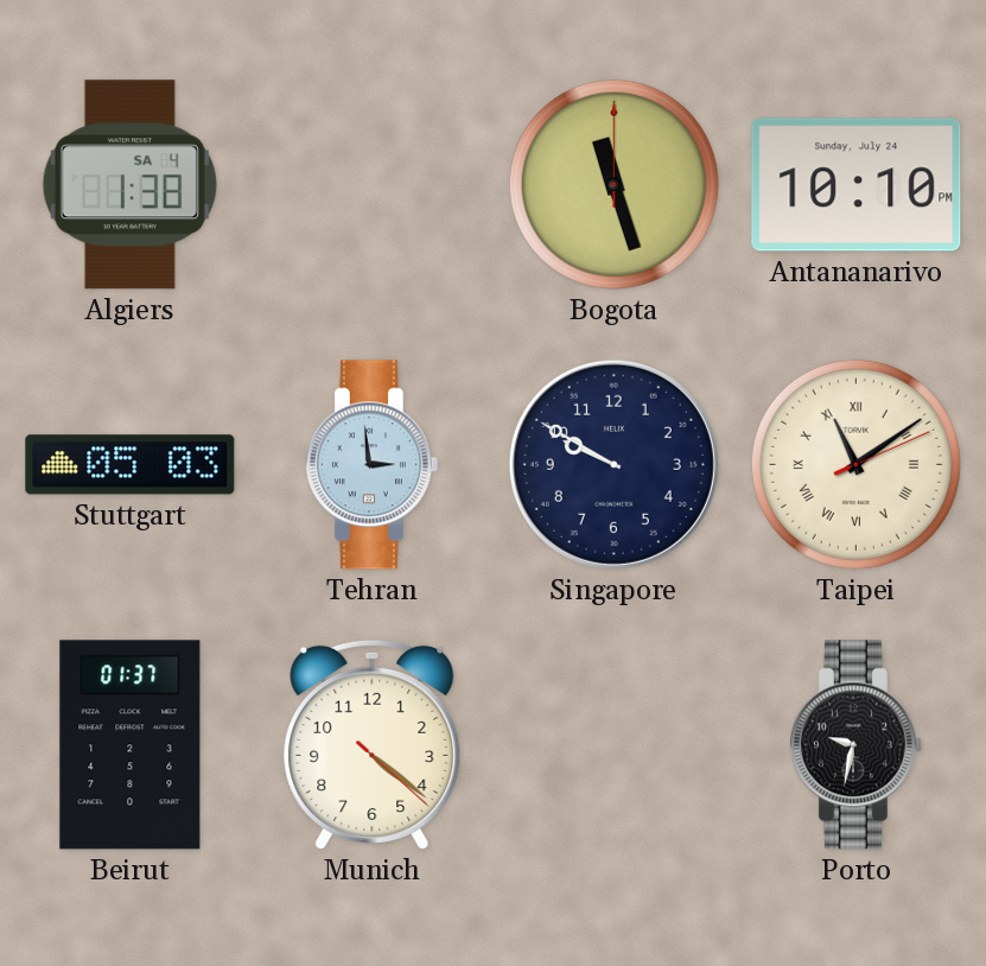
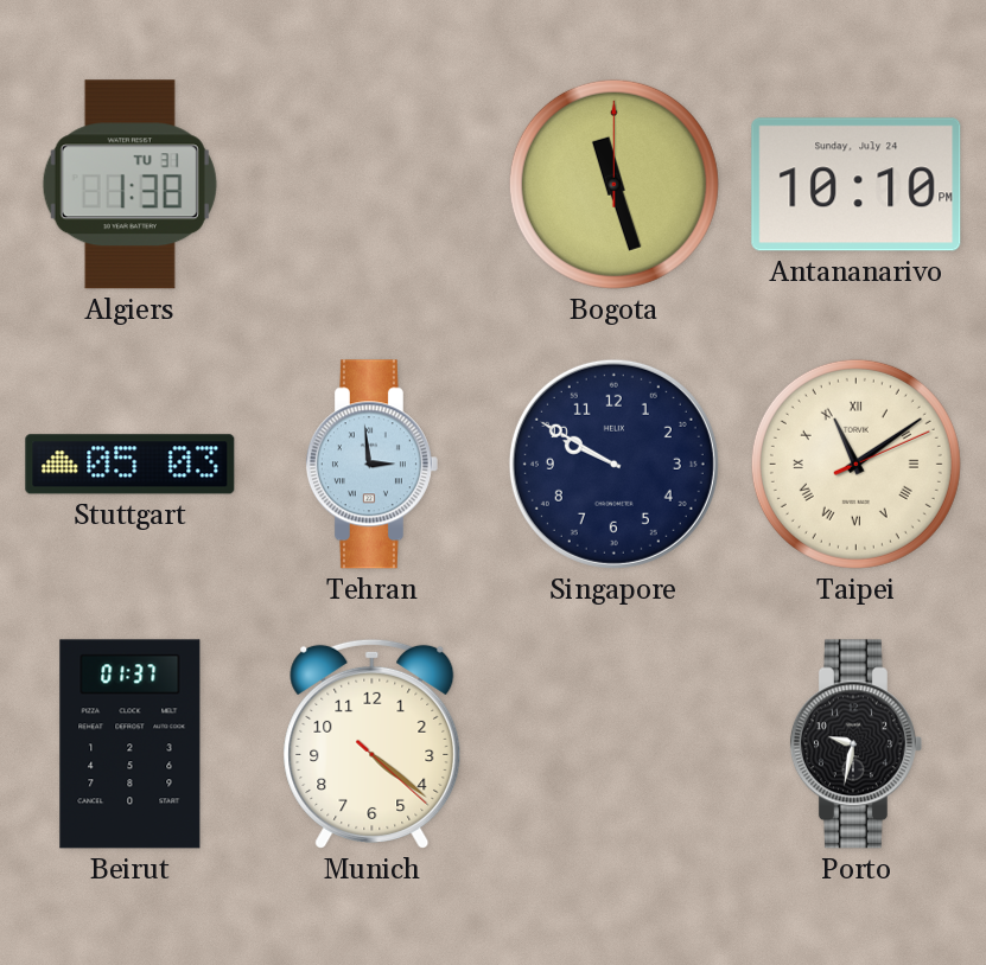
Algiers date: SA 4 -> TU 31
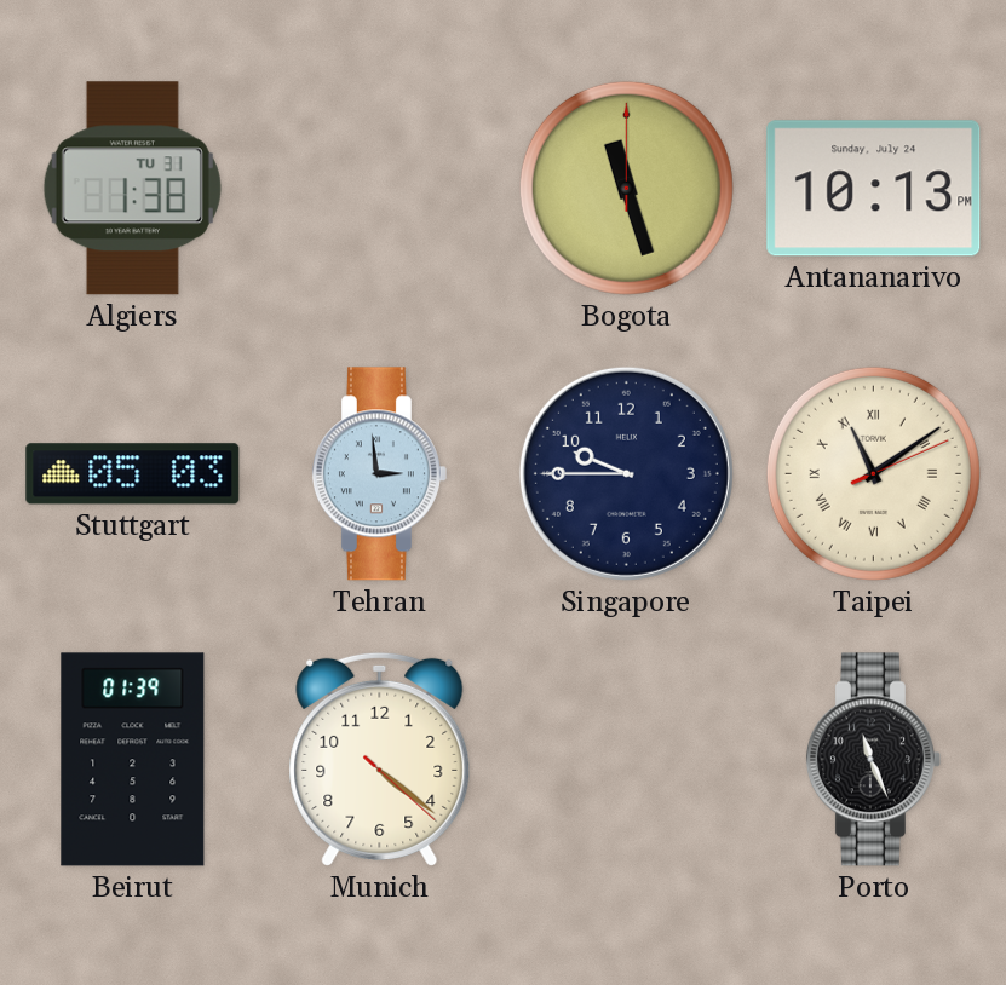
Antananarivo: 10:10 -> 10:13
Singapore: 9:50 -> 9:45
Beirut: 01:37 -> 01:39
Porto: 9:32 -> 11:26
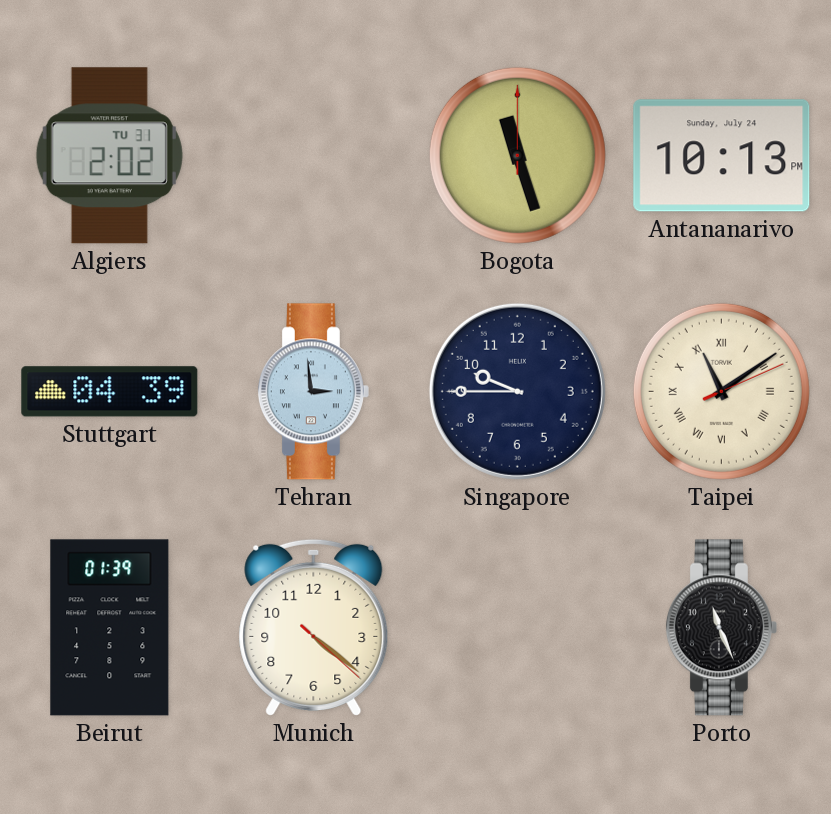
Algiers: 1:38 -> 2:02
Stuttgart: 05:03 -> 04:39
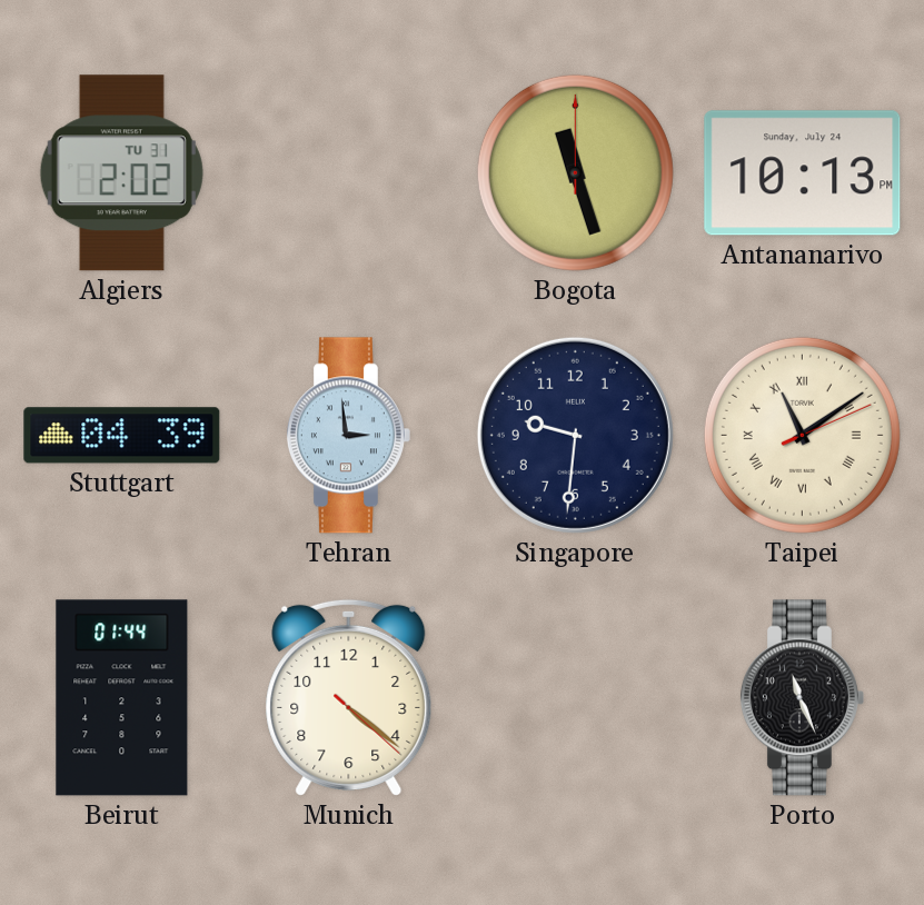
Singapore: 9:45 -> 9:31
Beirut: 01:39 -> 01:44
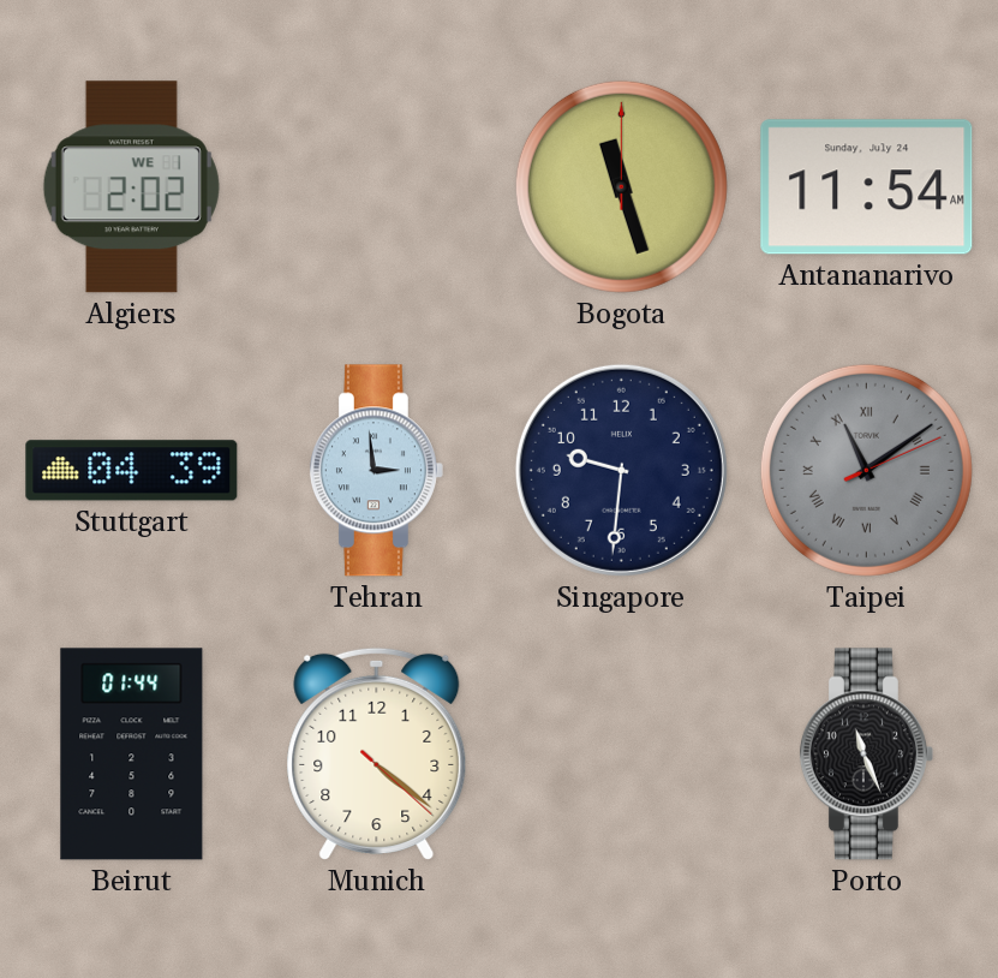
Algiers date: TU 31 -> WE 1
Antananarivo: 10:13 -> 11:54
Taipei dial: cream -> grey
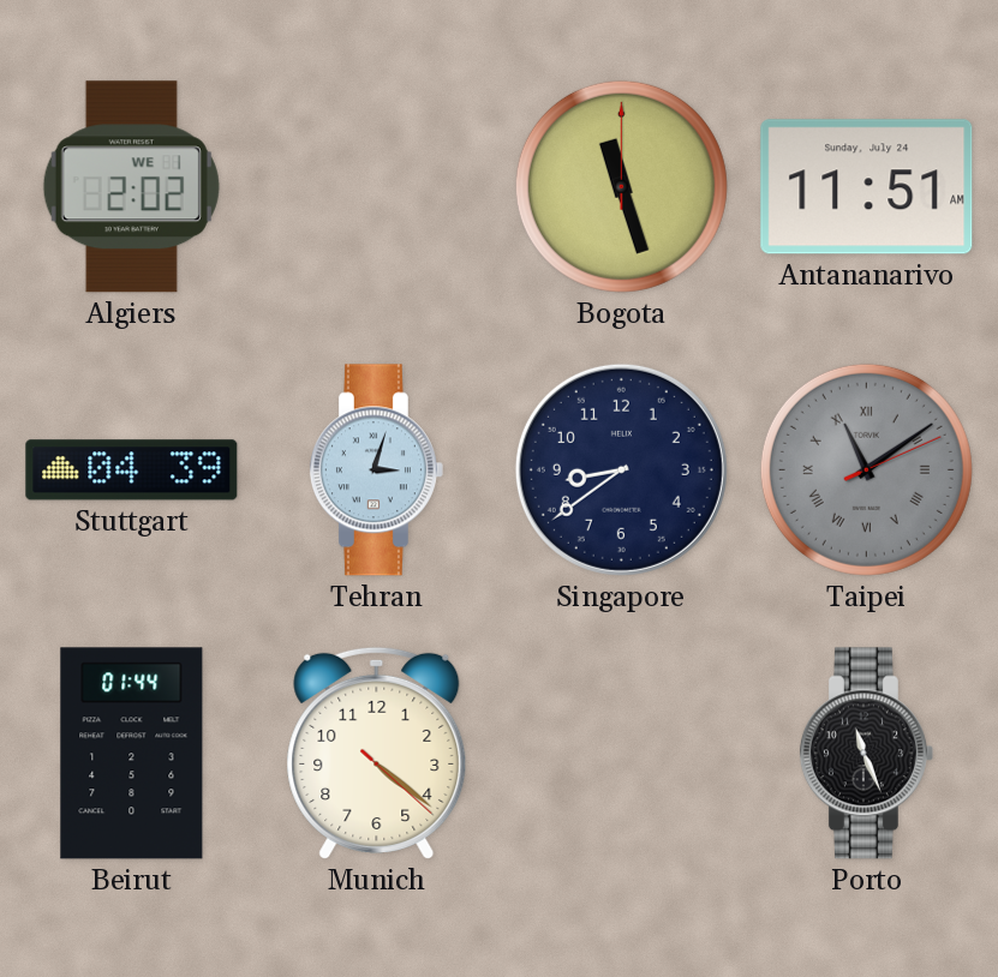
Antananarivo: 11:54 -> 11:51
Tehran: 2:59 -> 3:03
Singapore: 9:31 -> 8:39
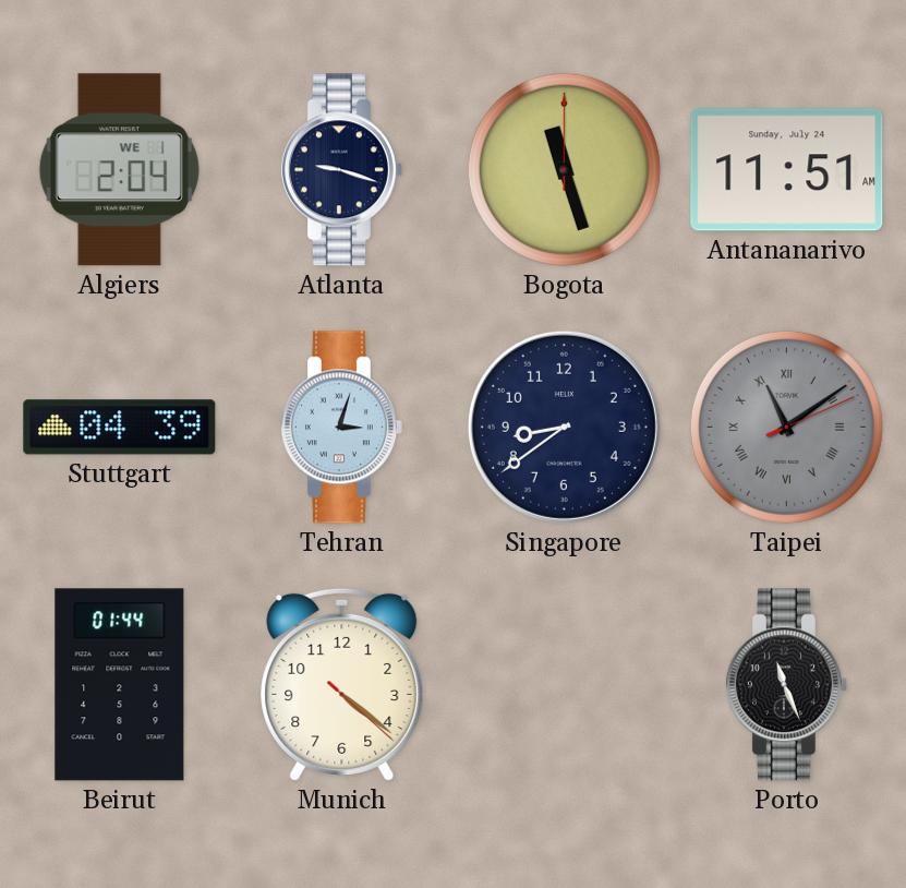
Algiers: 2:02 -> 2:04
Atlanta: none -> 9:18
